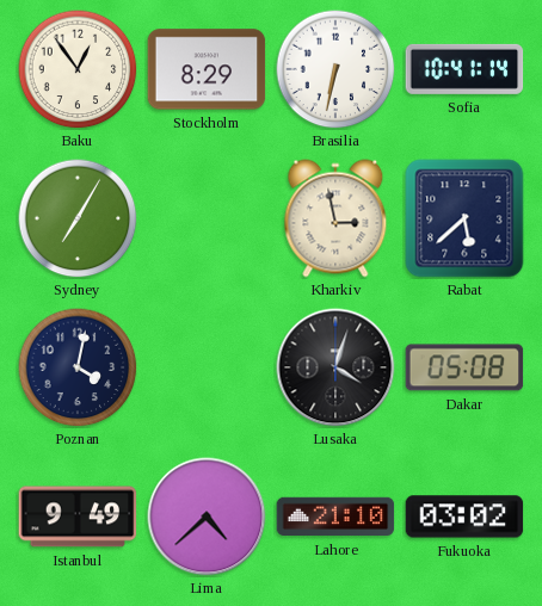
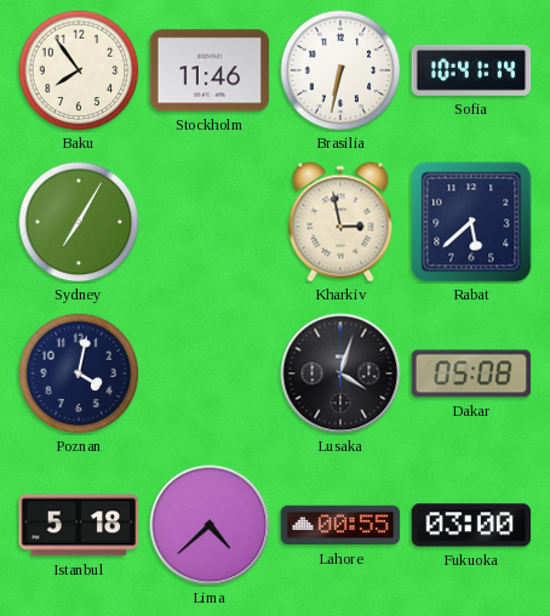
Baku: 12:54 -> 7:54
Stockholm: 8:29 -> 11:46
Istanbul: 9:49 -> 5:18
Lahore: 21:10 -> 00:55
Fukuoka: 03:02 -> 03:00
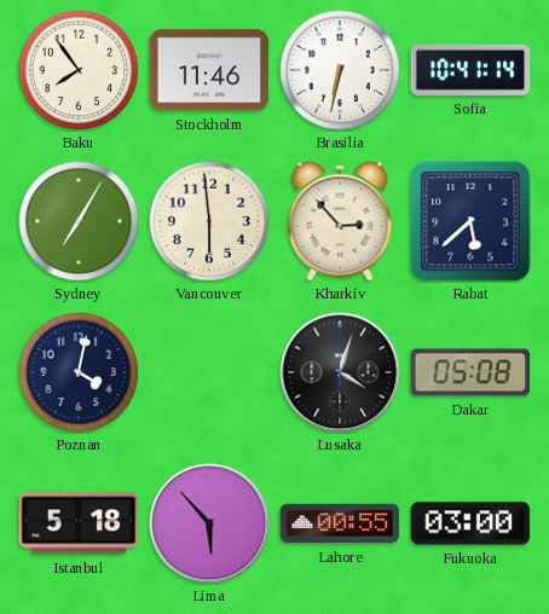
Vancouver: none -> 5:59
Kharkiv: 2:58 -> 2:53
Lima: 4:38 -> 5:53
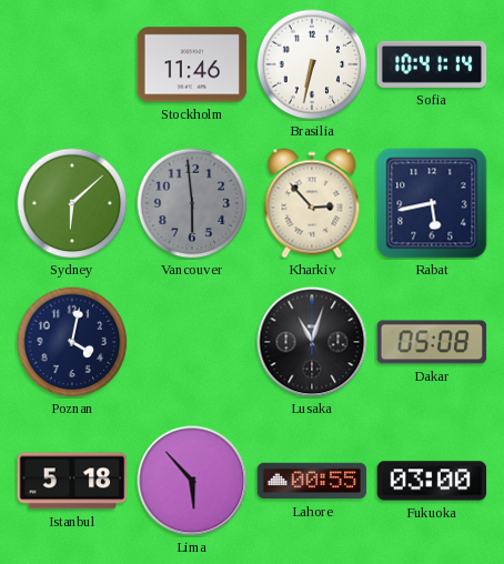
Baku: 7:54 -> none
Sydney: 7:05 -> 6:08
Vancouver dial: cream -> grey
Rabat: 5:38 -> 5:43
Lusaka: 4:03 -> 11:03
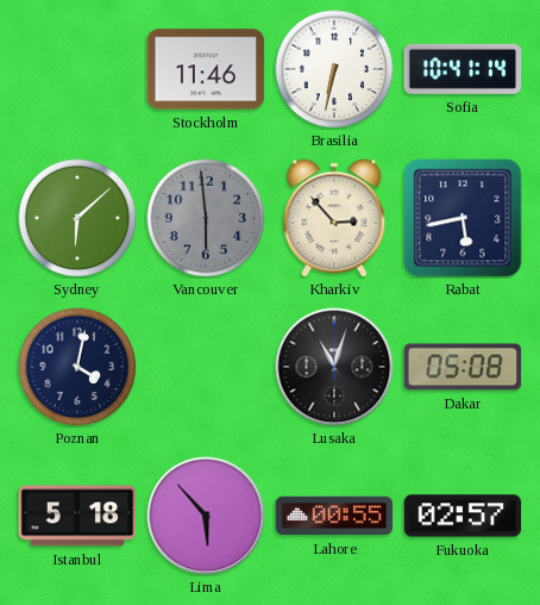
Fukuoka: 03:00 -> 02:57
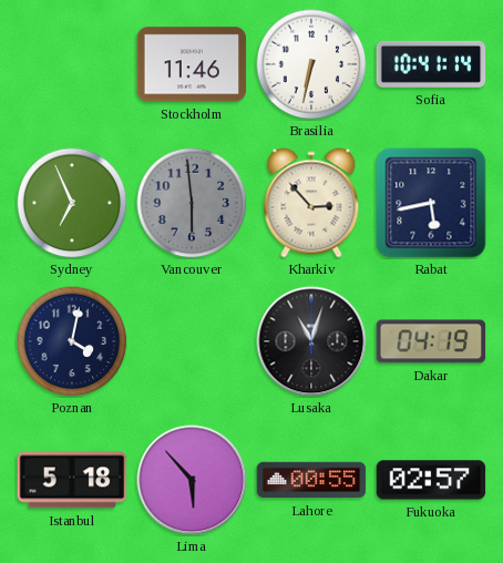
Sydney: 6:08 -> 6:56
Dakar: 05:08 -> 04:19
